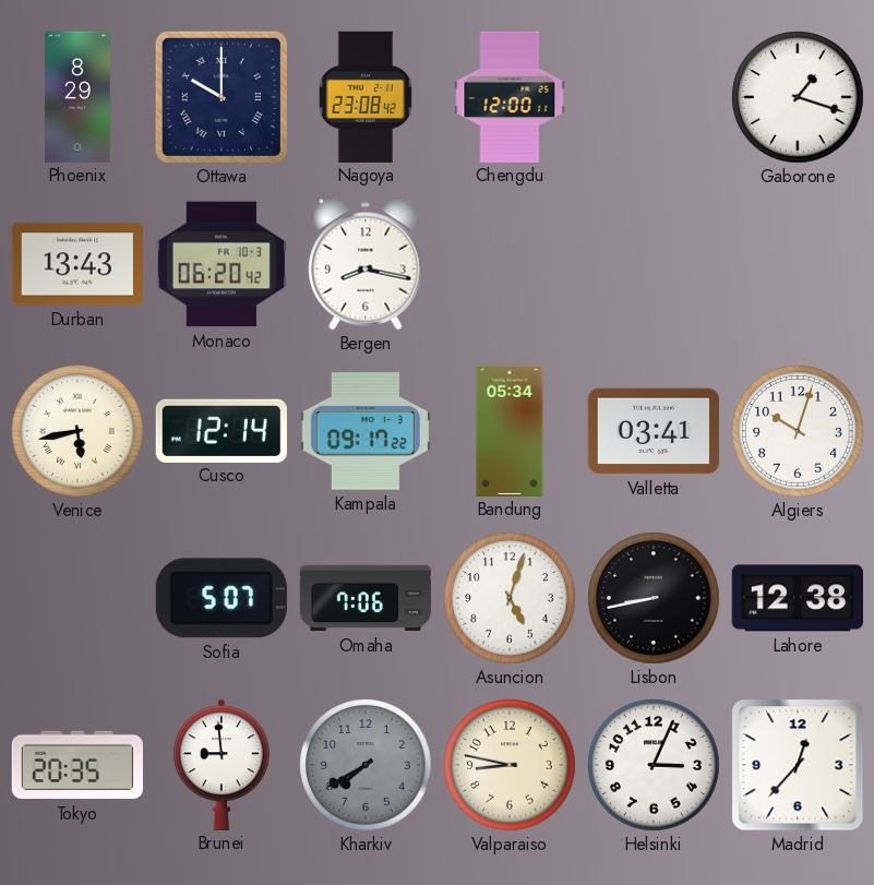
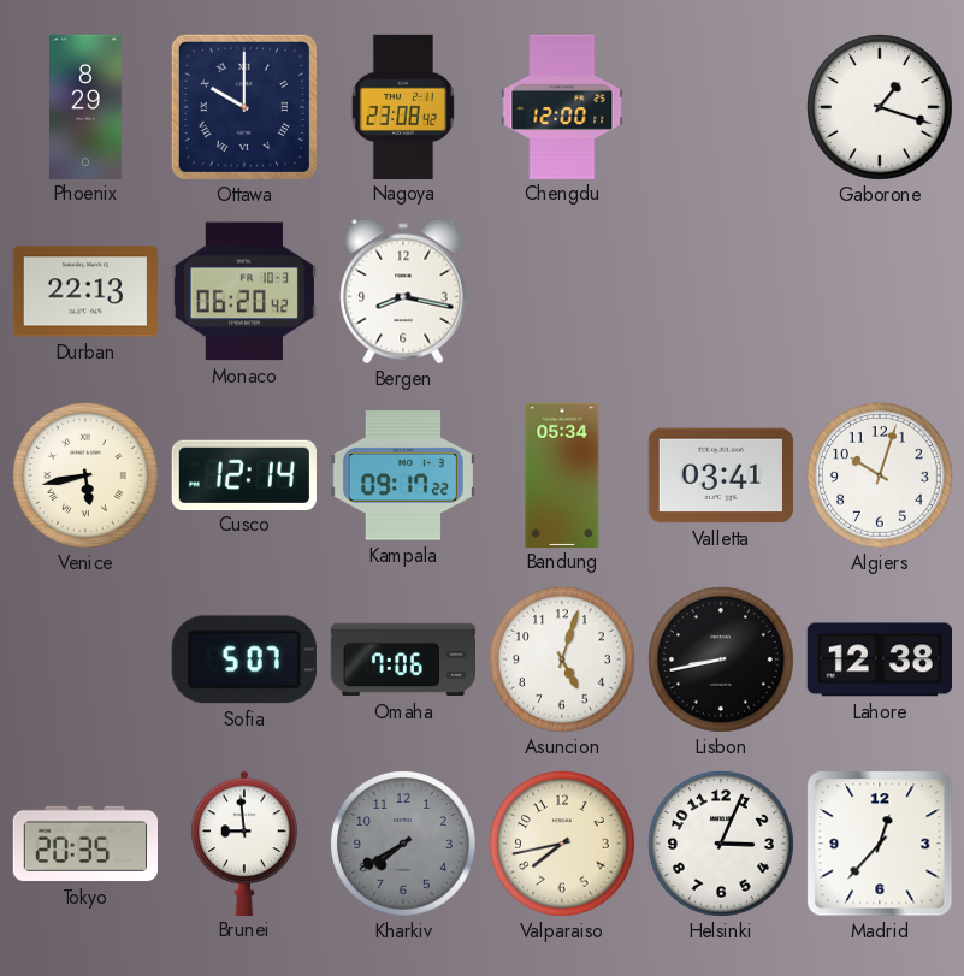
Durban: 13:43 -> 22:13
Valparaiso: 8:47 -> 7:43
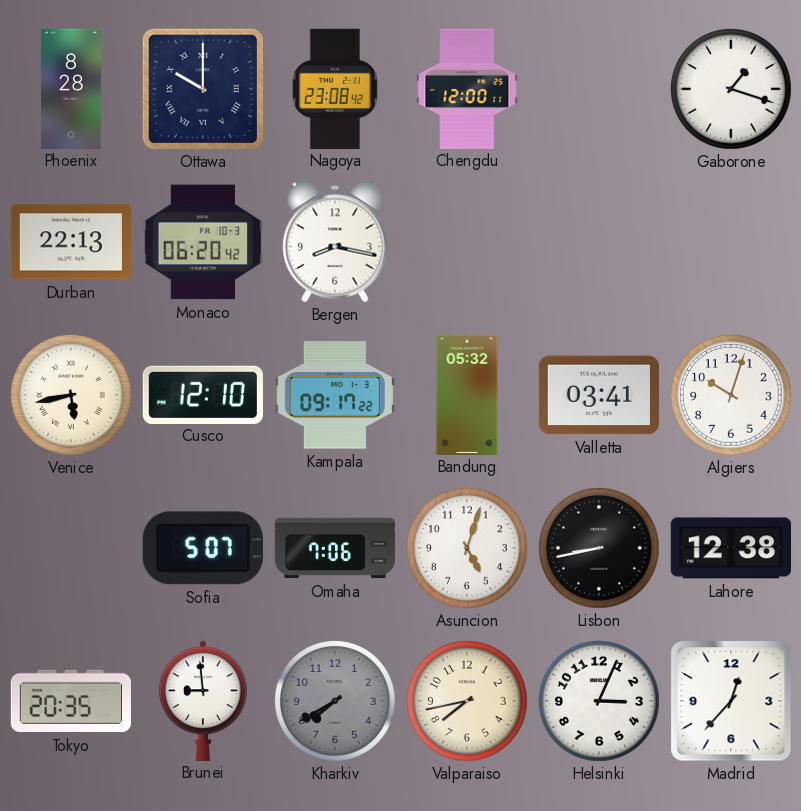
Phoenix: 8:29 -> 8:28
Cusco: 12:14 -> 12:10
Bandung: 05:34 -> 05:32
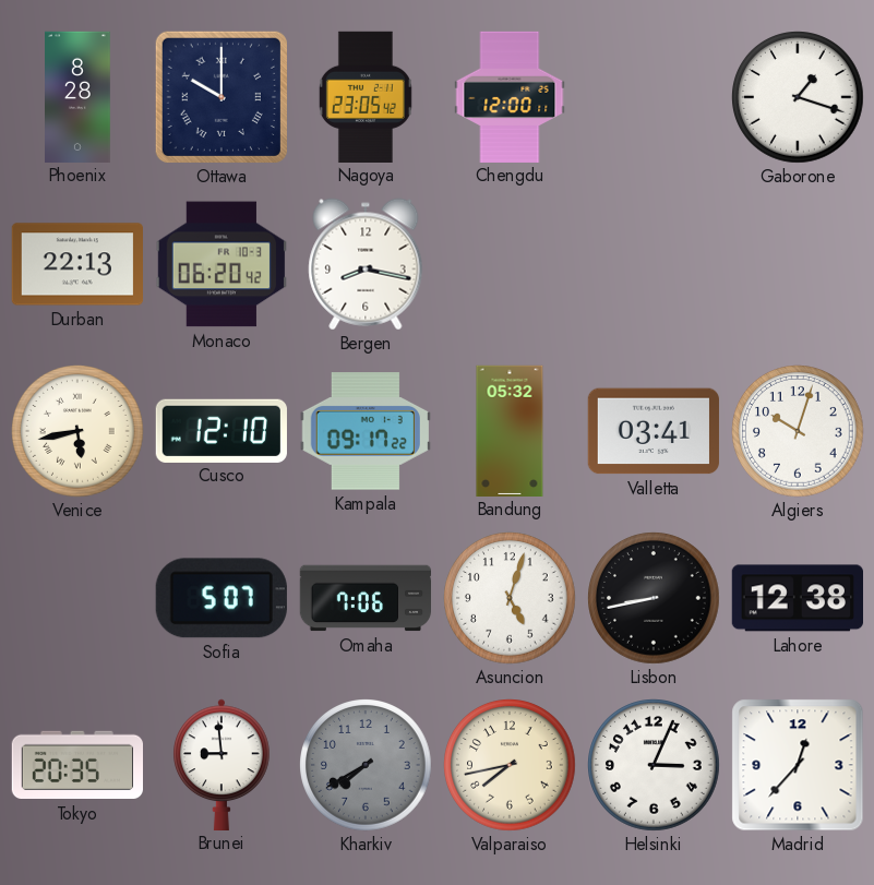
Nagoya: 23:08 -> 23:05
